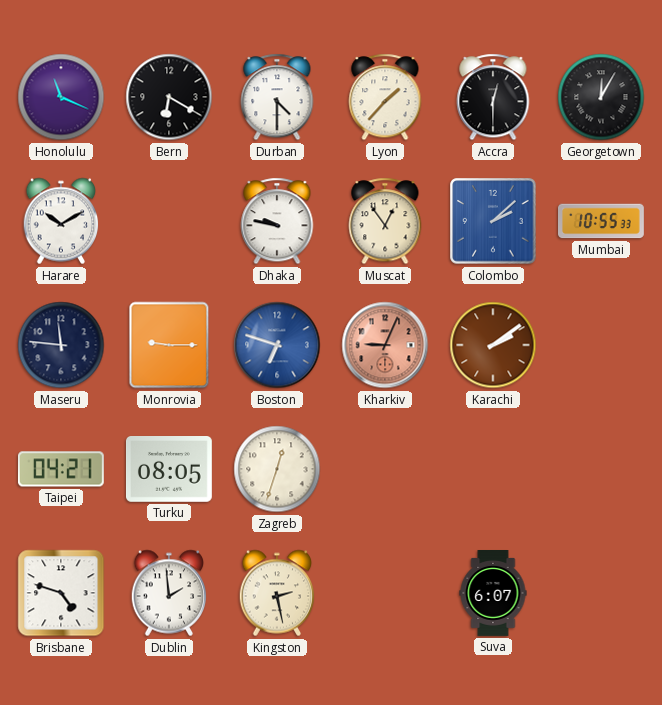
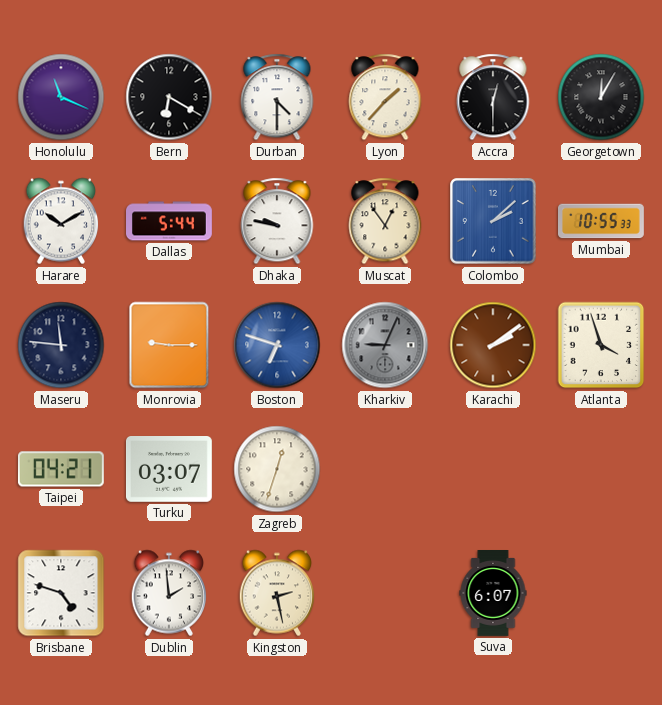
Dallas: none -> 5:44
Kharkiv dial: salmon -> grey
Atlanta: none -> 3:57
Turku: 08:05 -> 03:07
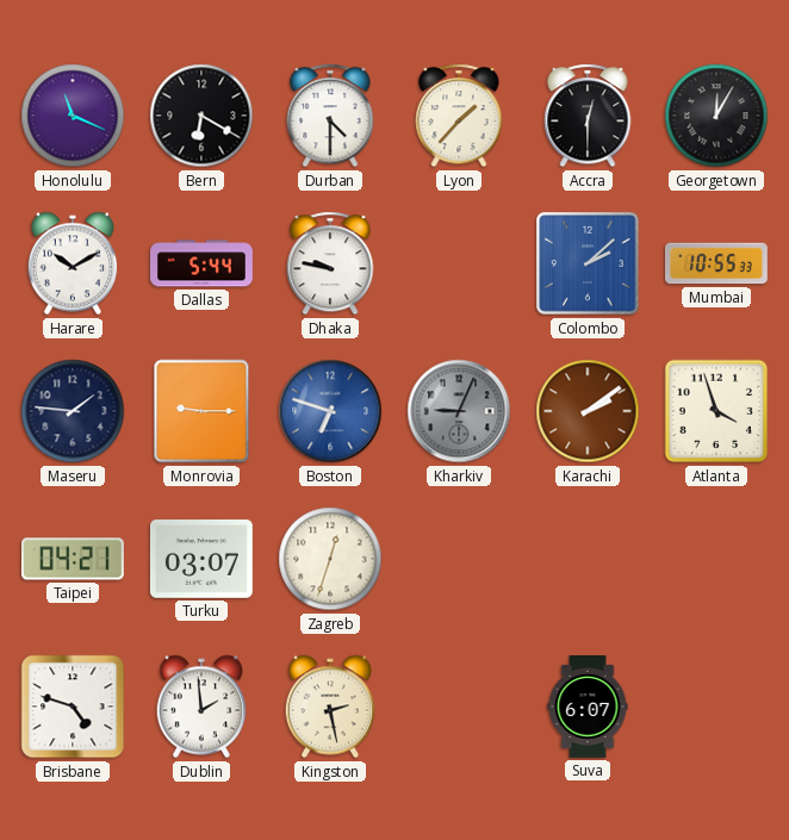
Muscat: 12:54 -> none
Maseru: 11:46 -> 1:46
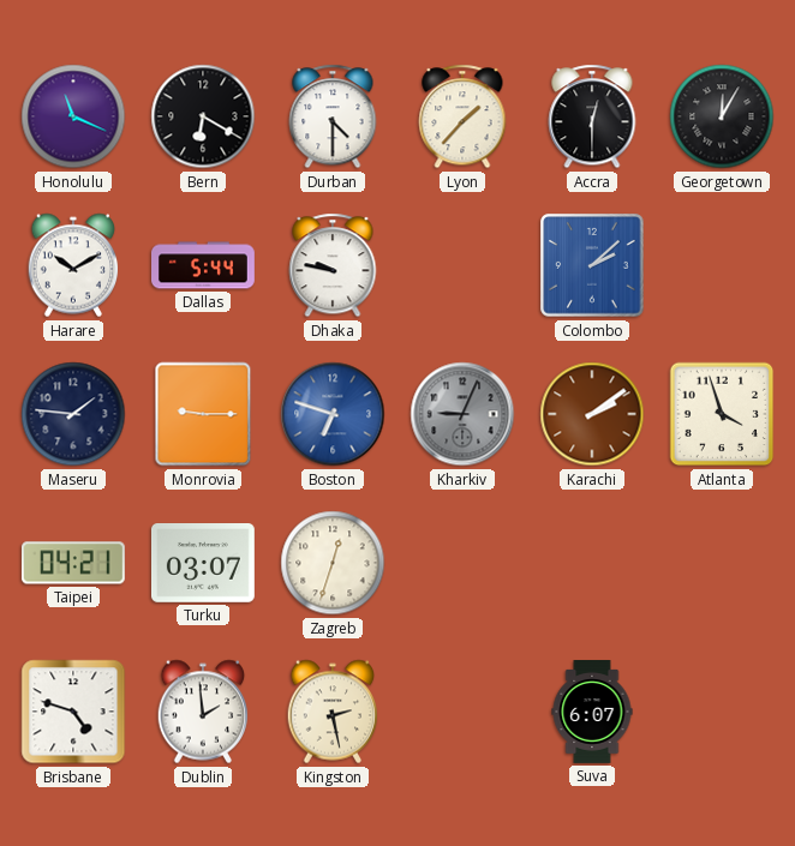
Mumbai: 10:55 -> none
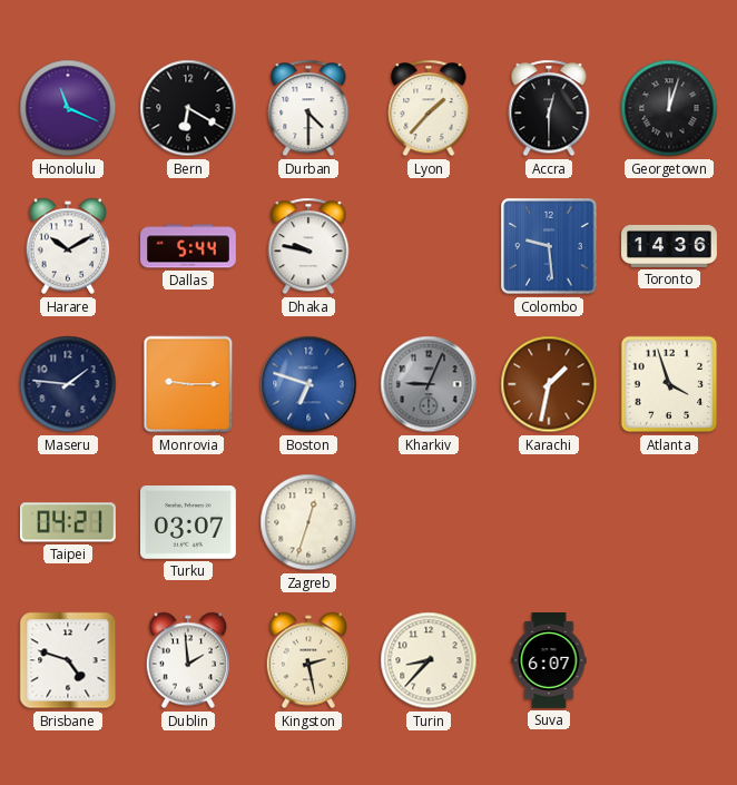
Georgetown: 12:05 -> 12:03
Colombo: 2:08 -> 9:29
Toronto: none -> 14:36
Karachi: 2:09 -> 1:32
Turin: none -> 8:37
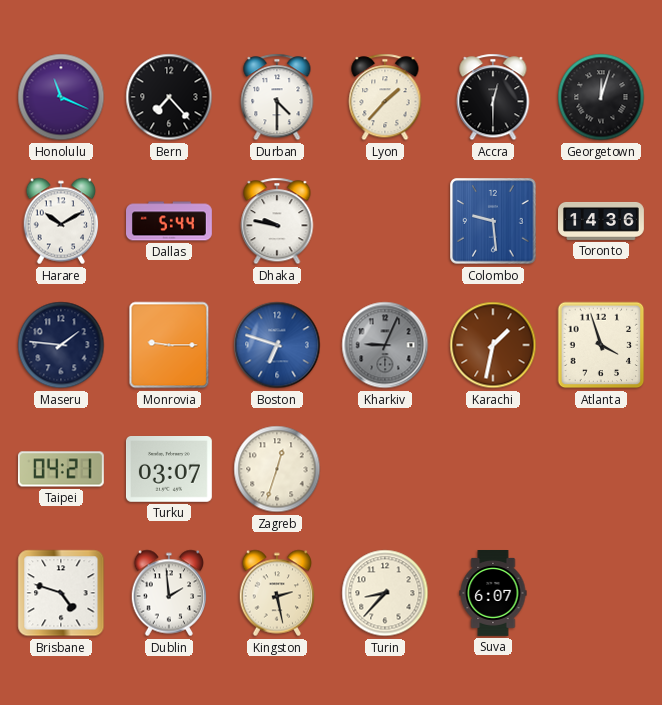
Bern: 6:20 -> 7:23
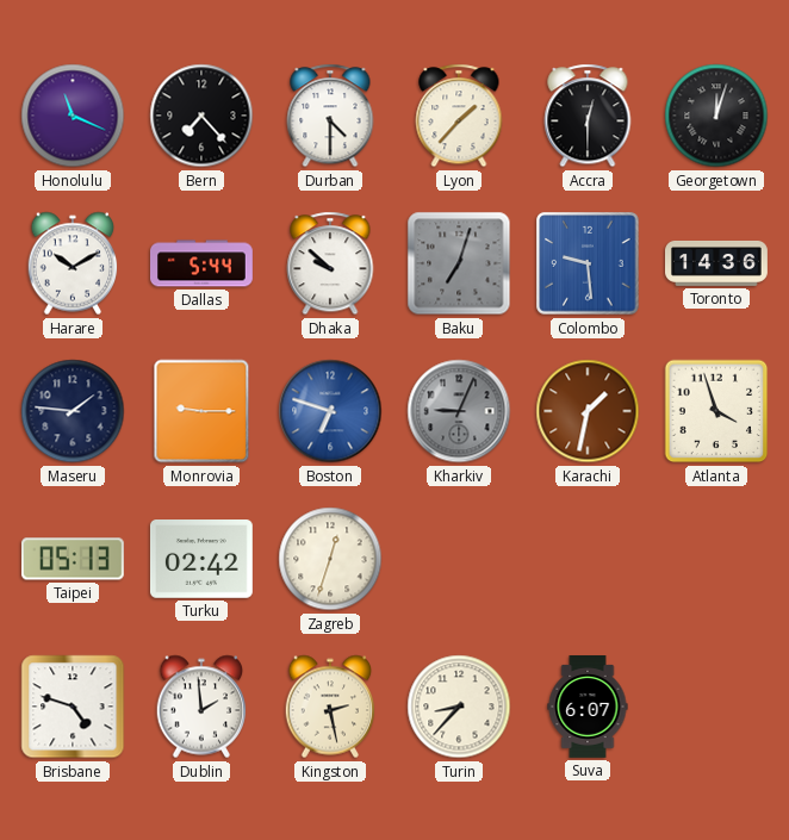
Dhaka: 9:47 -> 9:52
Baku: none -> 7:03
Taipei: 04:21 -> 05:13
Turku: 03:07 -> 02:42
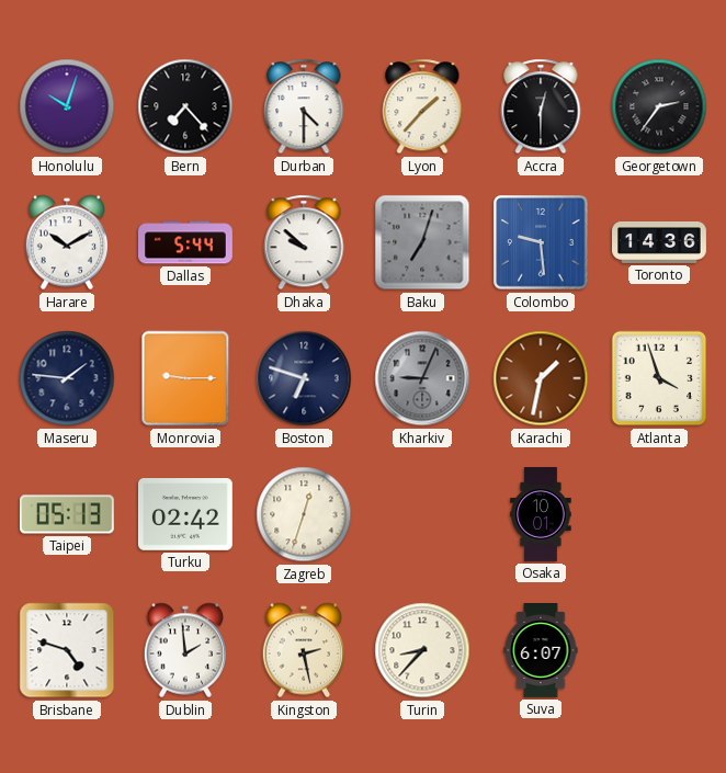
Honolulu: 11:19 -> 10:03
Georgetown: 12:03 -> 2:36
Boston dial: blue -> navy
Osaka: none -> 10:01
